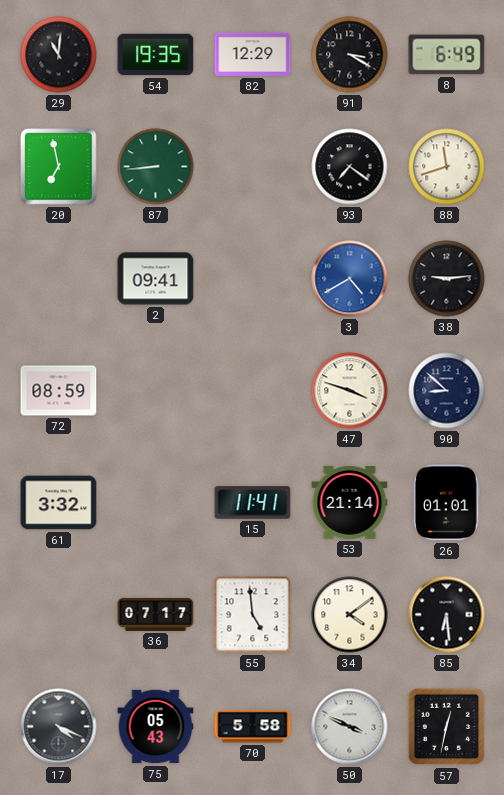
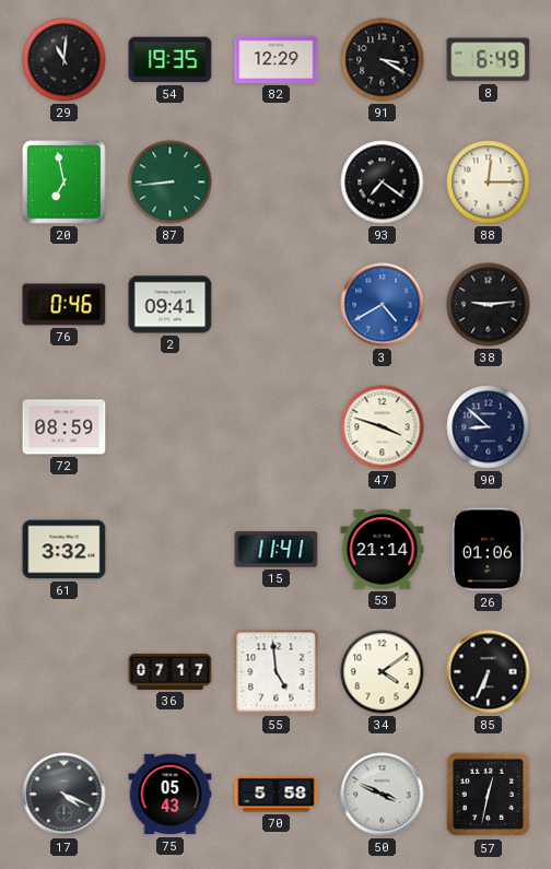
88: 11:42 -> 12:15
76: none -> 0:46
26: 01:01 -> 01:06
85: 6:29 -> 6:34
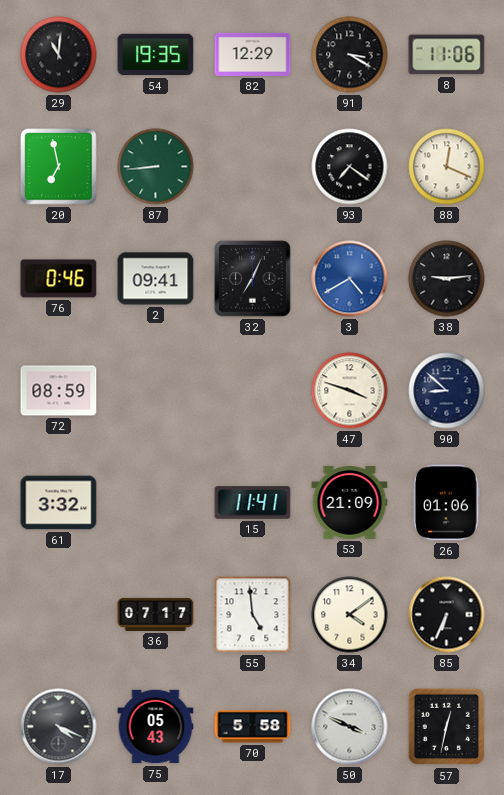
8: 6:49 -> 11:06
88: 12:15 -> 12:19
32: none -> 7:04
53: 21:14 -> 21:09
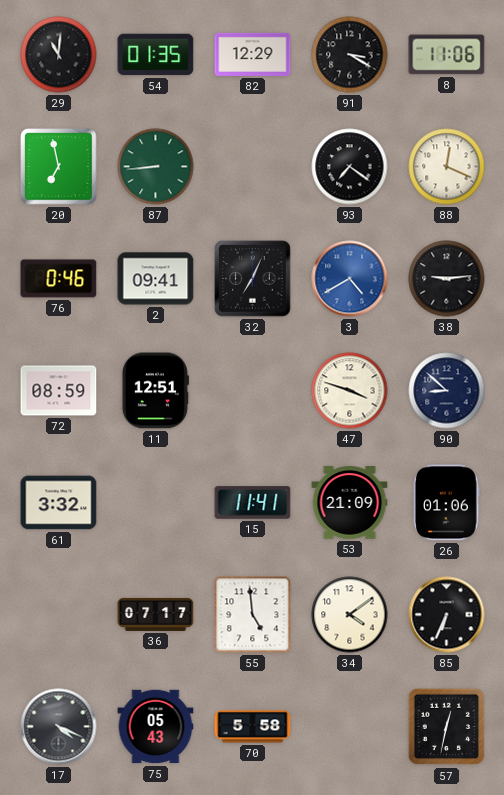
54: 19:35 -> 01:35
11: none -> 12:51
50: 3:49 -> none
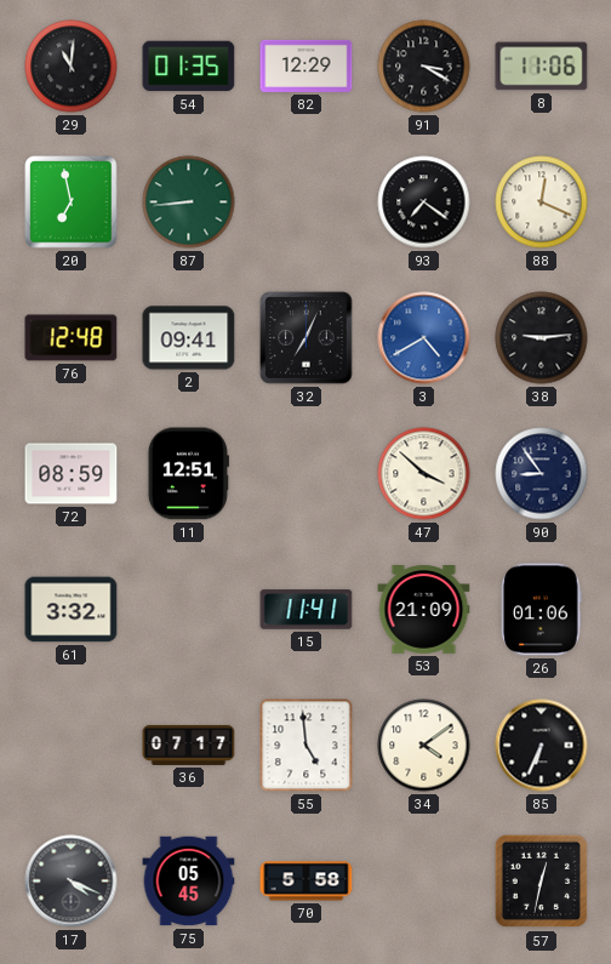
76: 0:46 -> 12:48
47: 3:48 -> 3:52
90: 8:52 -> 8:54
75: 05:43 -> 05:45
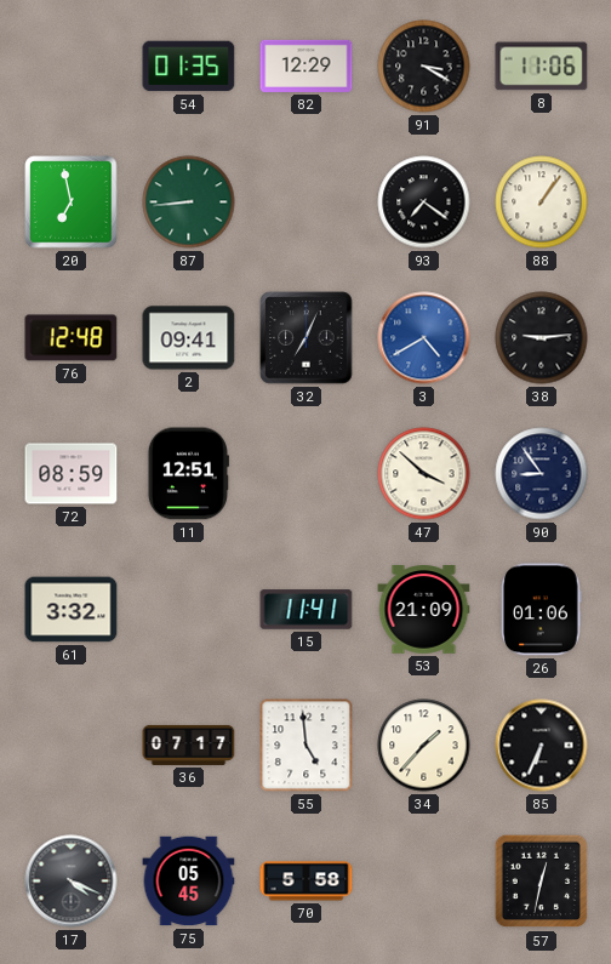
29: 11:01 -> none
88: 12:19 -> 1:06
34: 4:09 -> 1:37
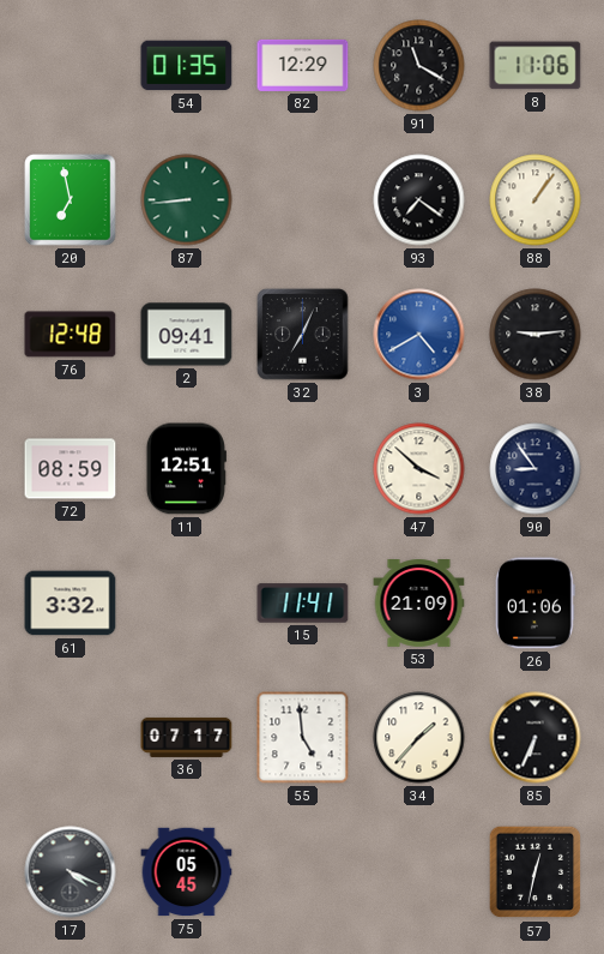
91: 3:20 -> 11:20
70: 5:58 -> none
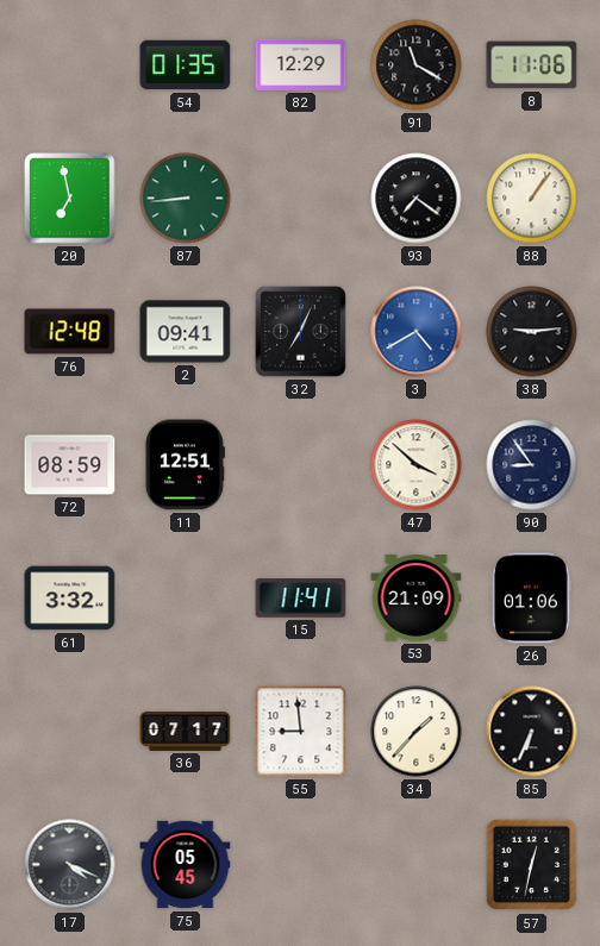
55: 4:59 -> 8:59
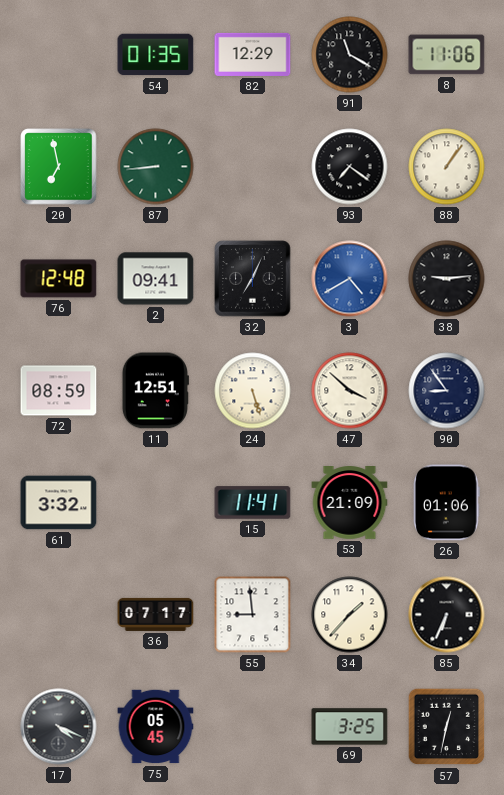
24: none -> 5:27
69: none -> 3:25
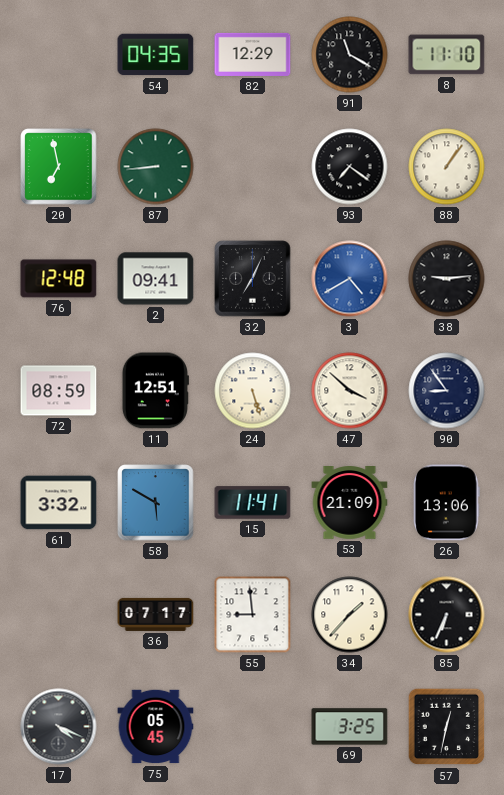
54: 01:35 -> 04:35
8: 11:06 -> 11:10
58: none -> 5:50
26: 01:06 -> 13:06
